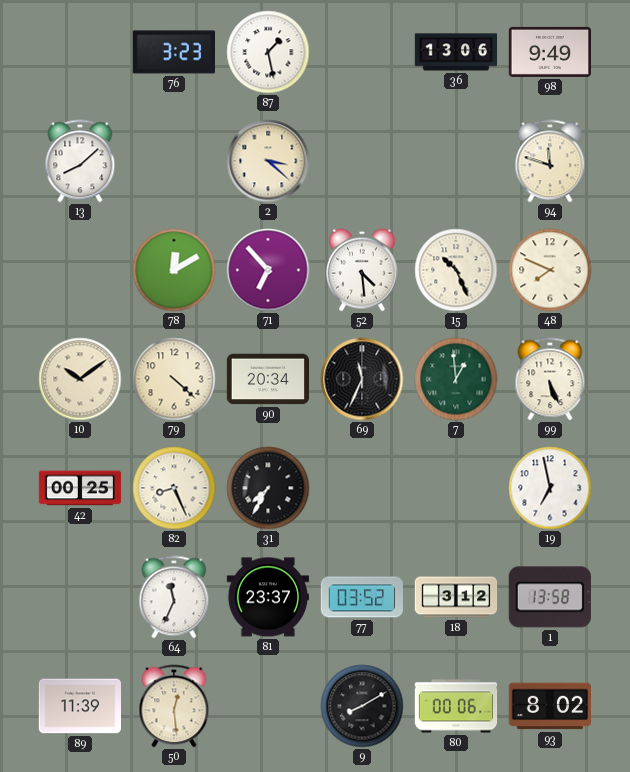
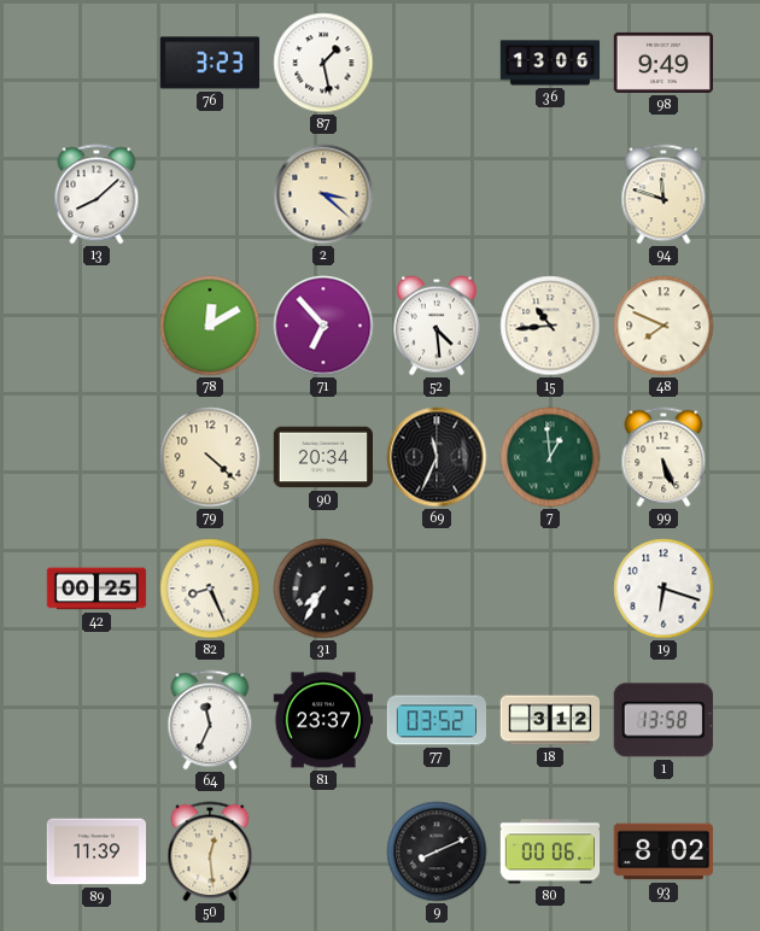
15: 10:26 -> 10:44
10: 10:09 -> none
19: 6:58 -> 6:18
9: 8:10 -> 8:11
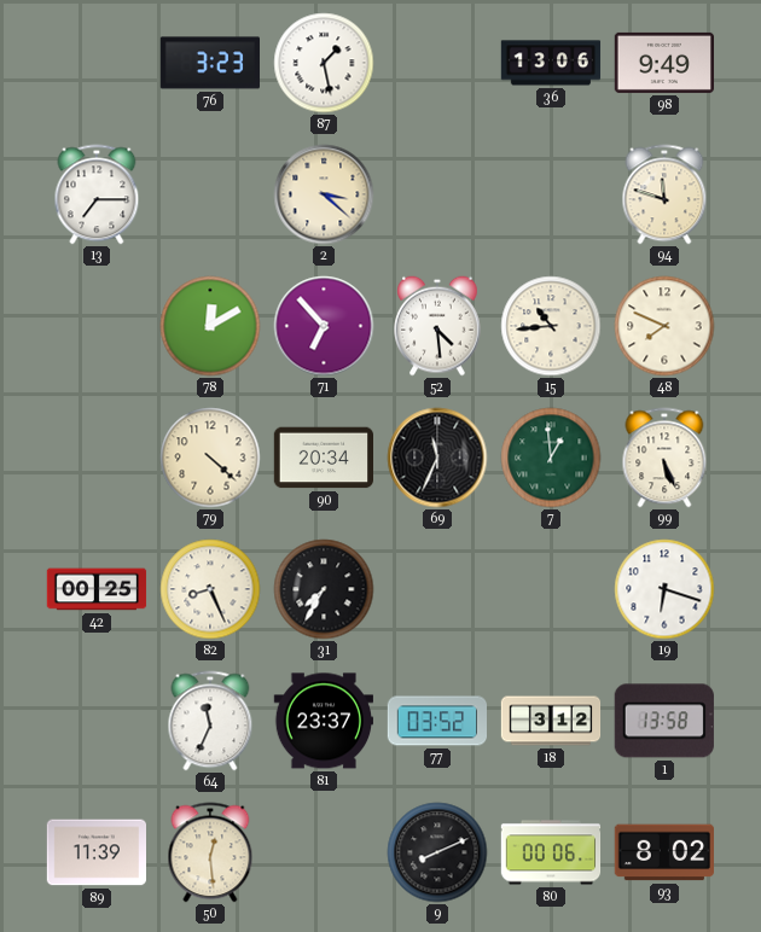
13: 8:08 -> 7:15
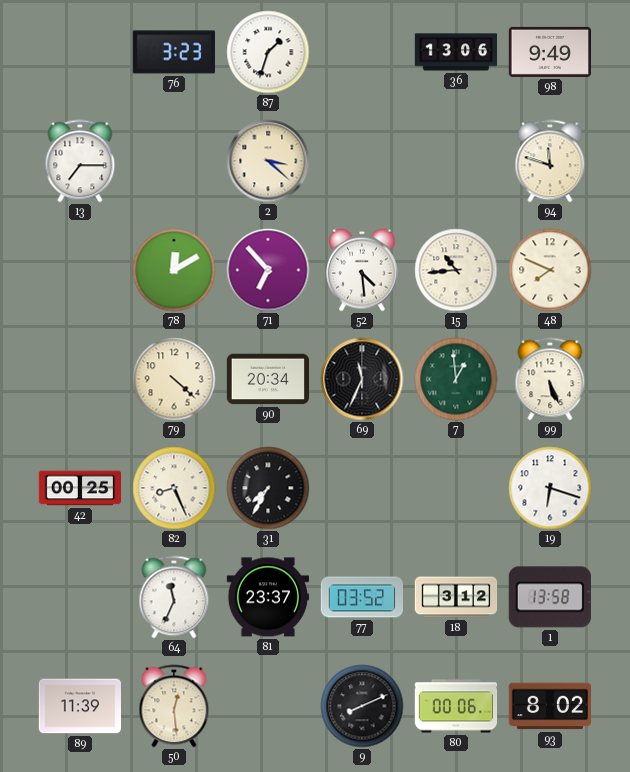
87: 1:28 -> 1:33
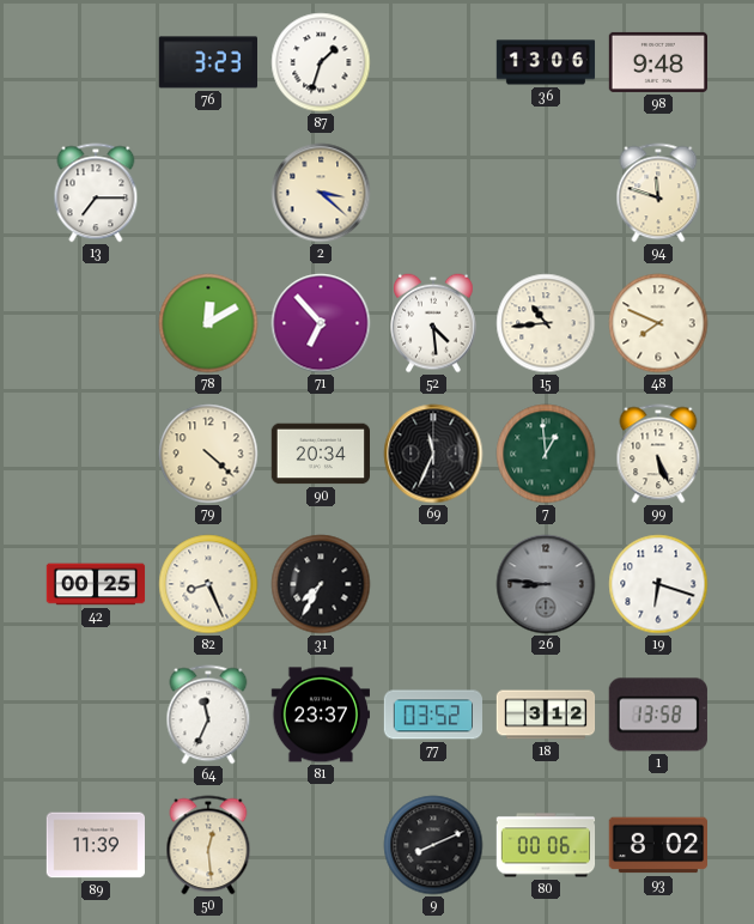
98: 9:49 -> 9:48
26: none -> 8:46
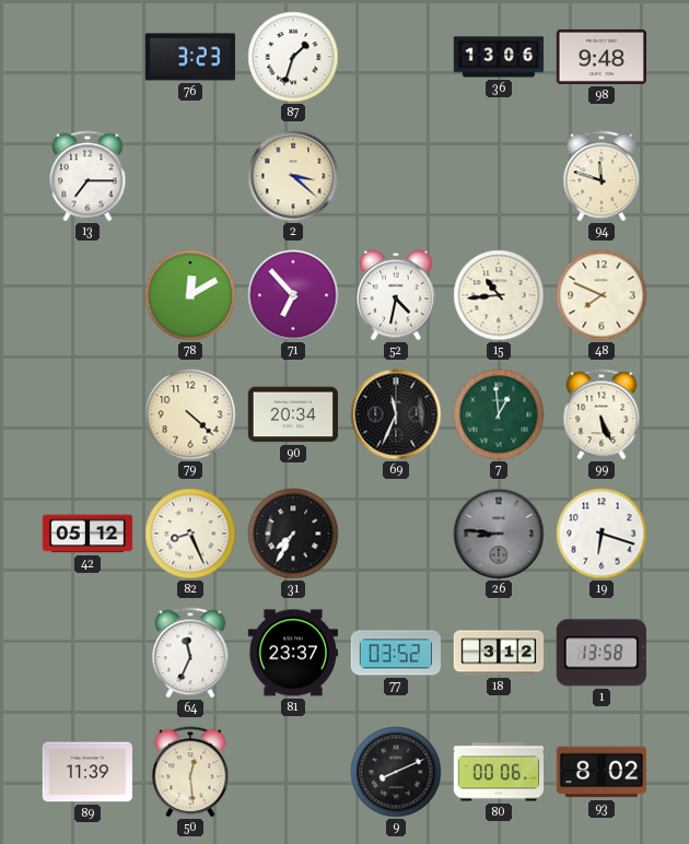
52: 4:29 -> 4:32
42: 00:25 -> 05:12
